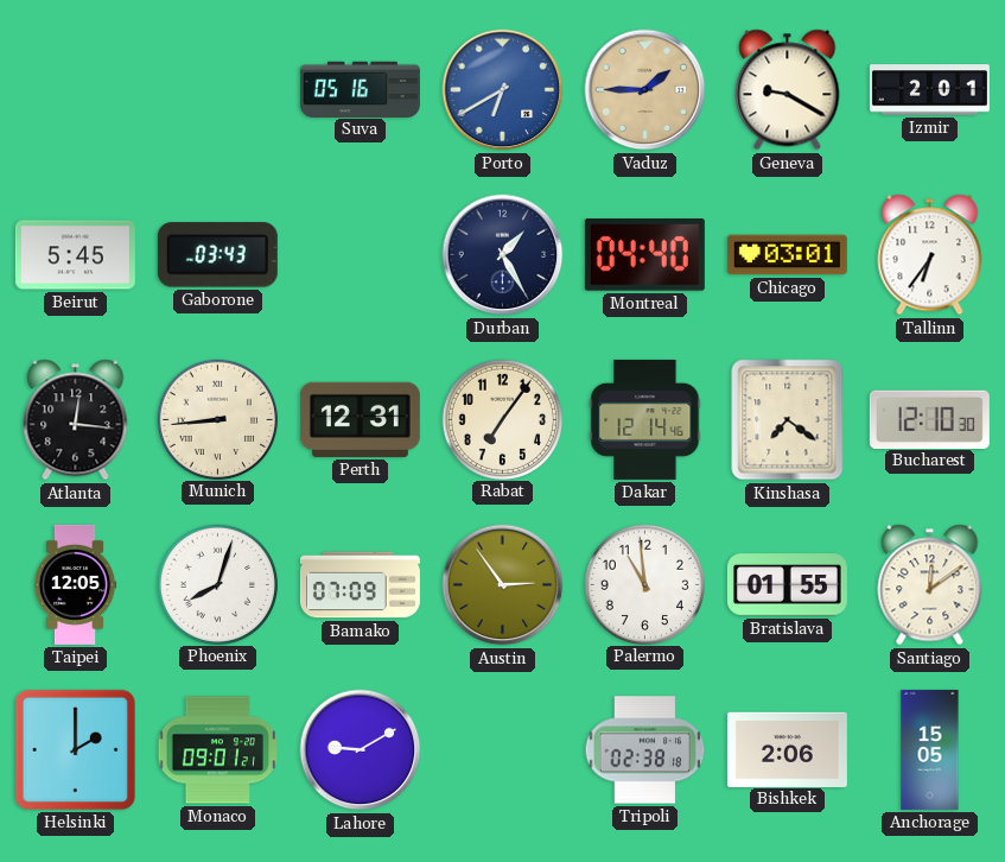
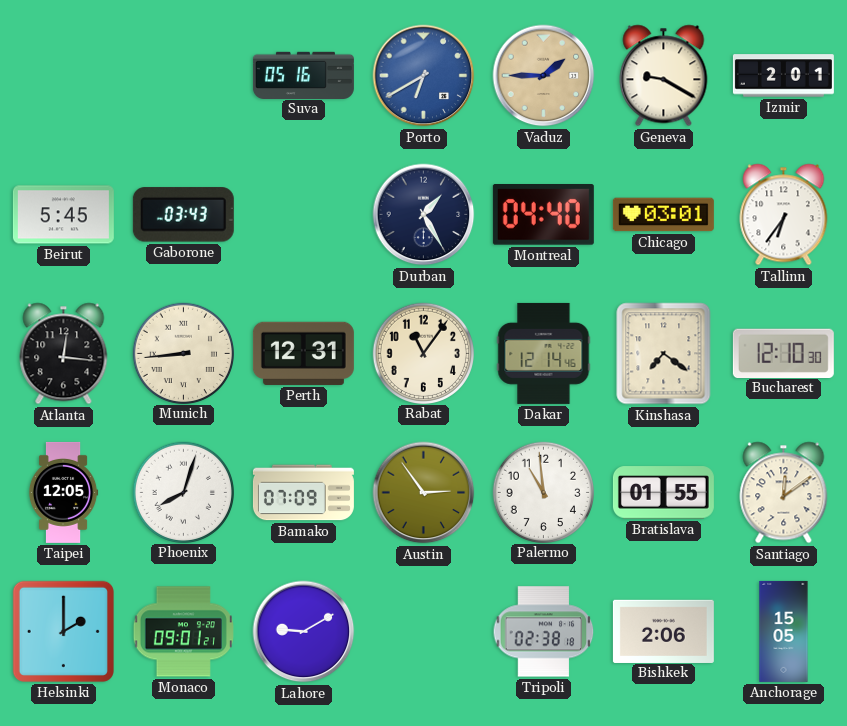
Rabat: 7:06 -> 11:06
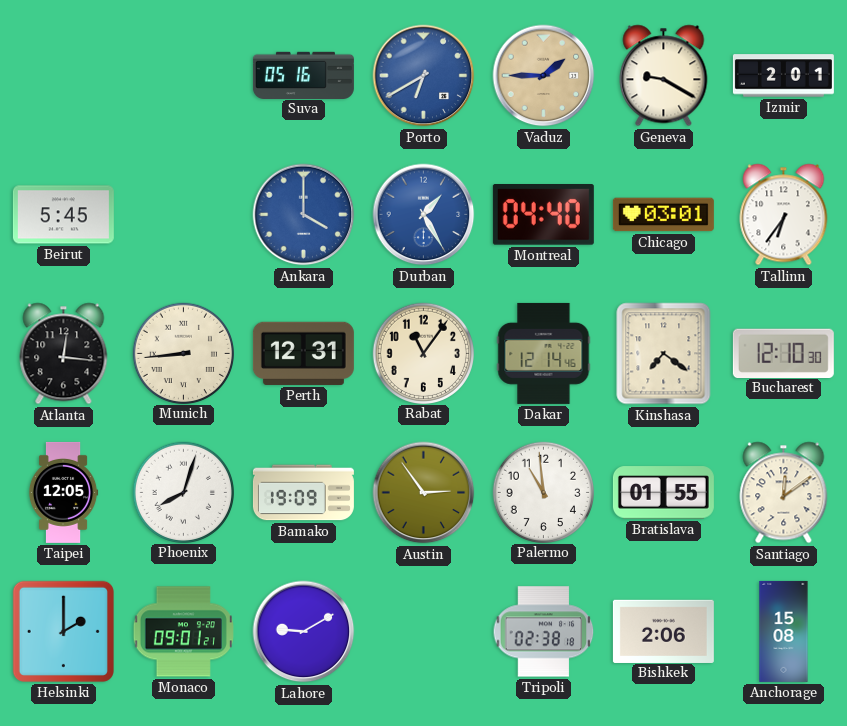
Gaborone: 03:43 -> none
Ankara: none -> 4:00
Durban dial: navy -> blue
Bamako: 07:09 -> 19:09
Anchorage: 15:05 -> 15:08
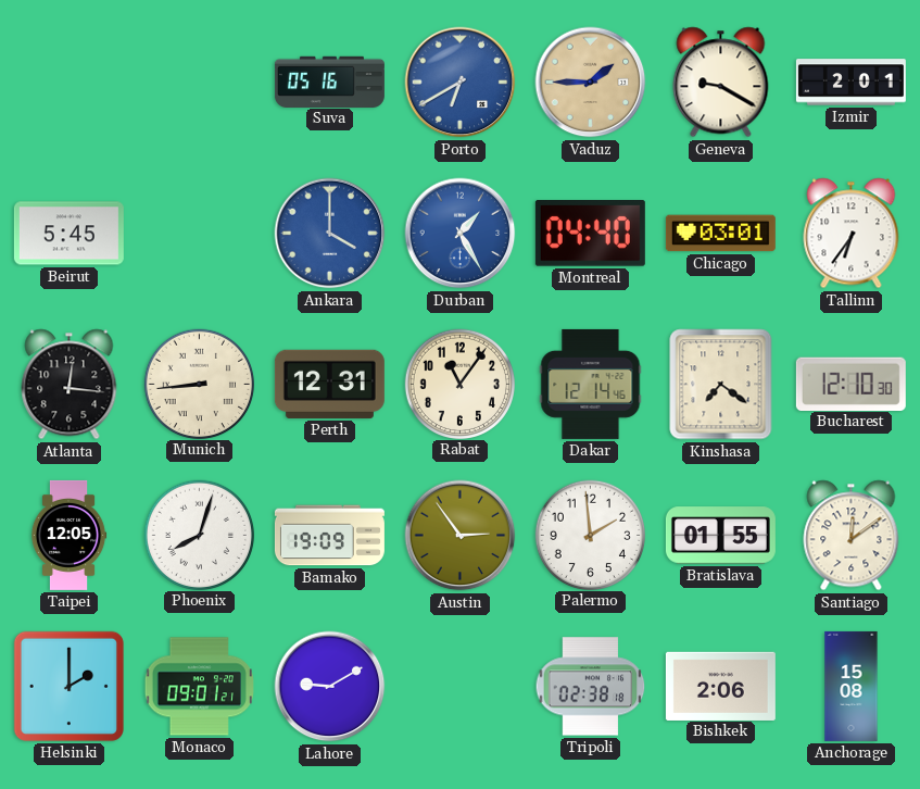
Palermo: 10:59 -> 1:59
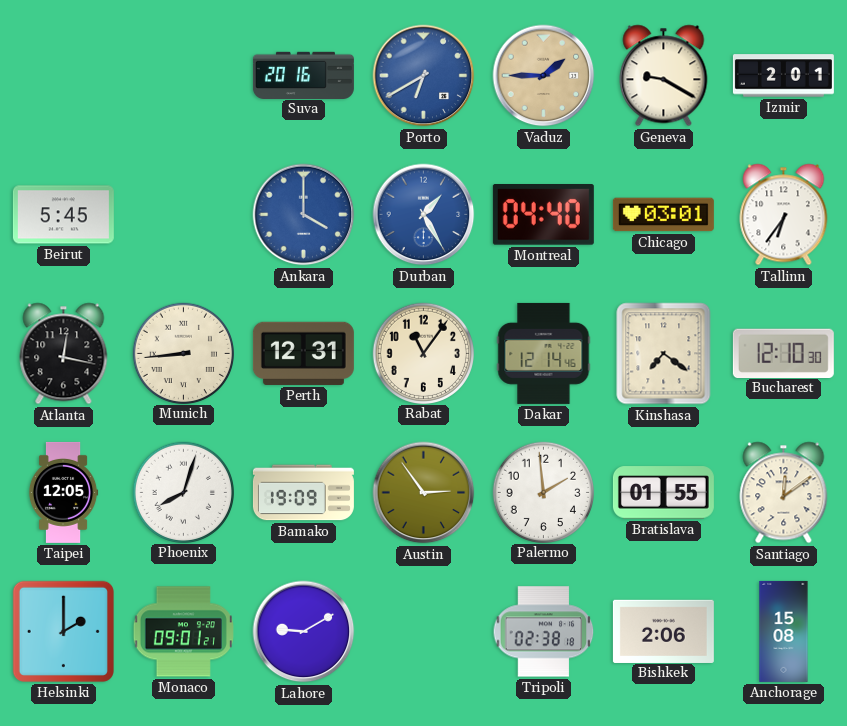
Suva: 05:16 -> 20:16
Atlanta: 12:16 -> 12:17
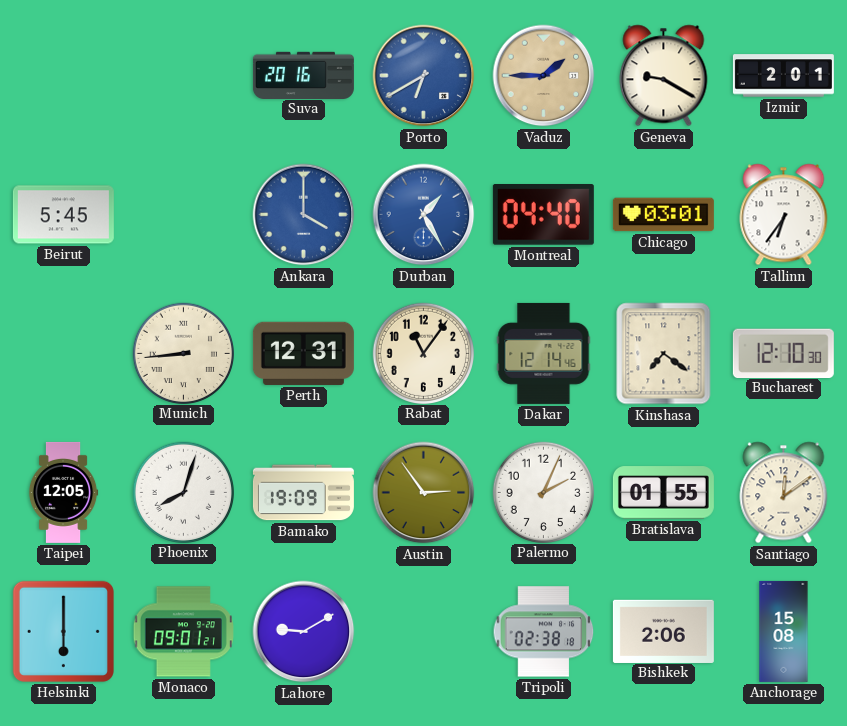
Atlanta: 12:17 -> none
Palermo: 1:59 -> 2:04
Helsinki: 2:00 -> 6:00
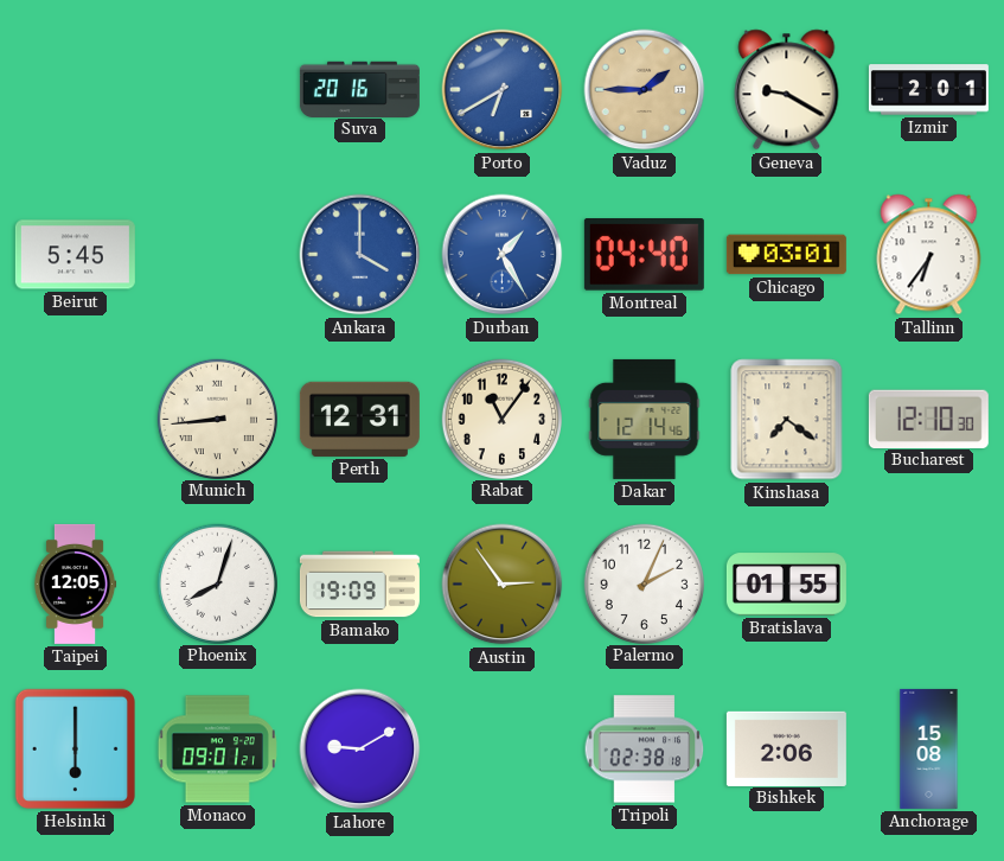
Santiago: 12:09 -> none
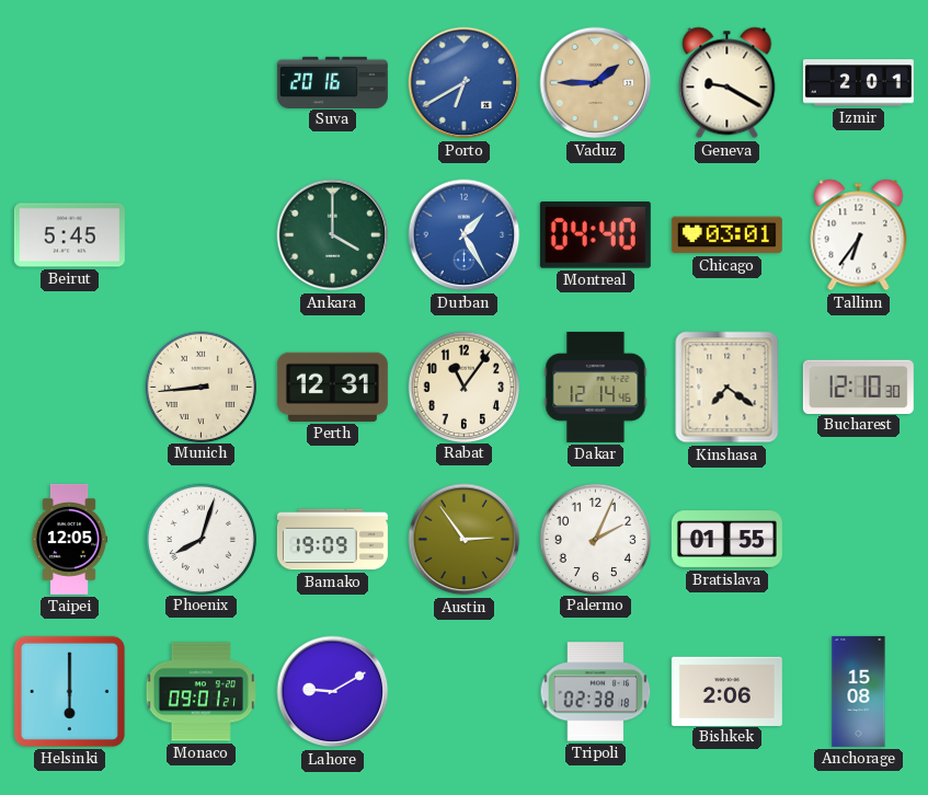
Ankara dial: blue -> green
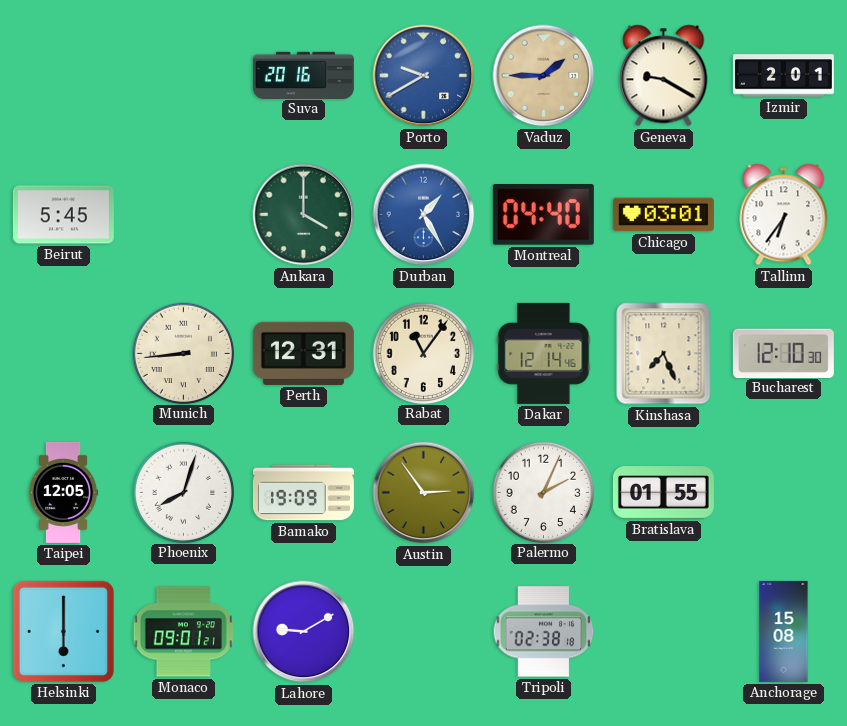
Porto: 6:40 -> 9:40
Kinshasa: 7:21 -> 7:26
Bishkek: 2:06 -> none
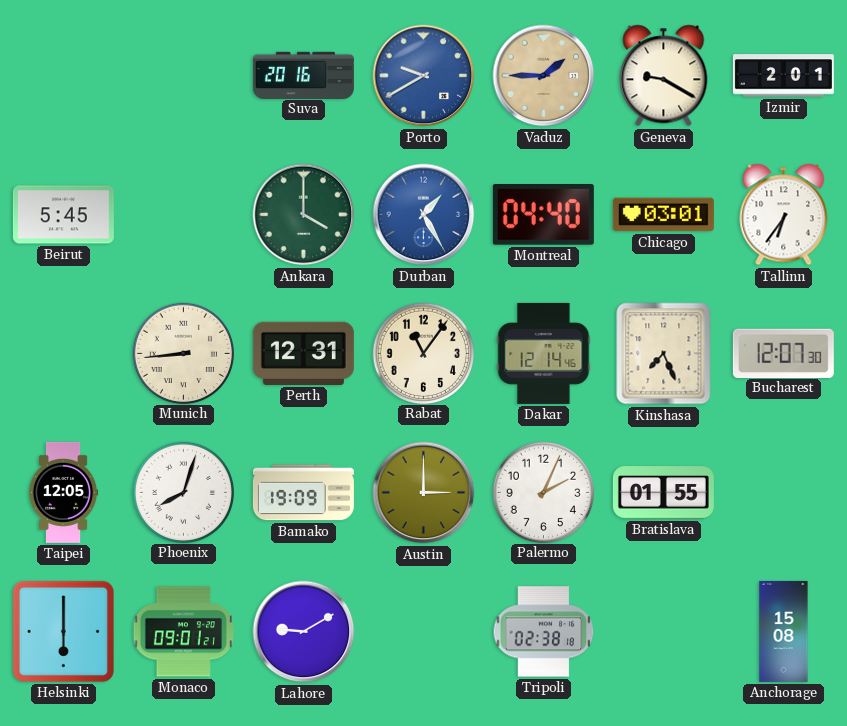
Bucharest: 12:10 -> 12:07
Austin: 2:54 -> 3:00
